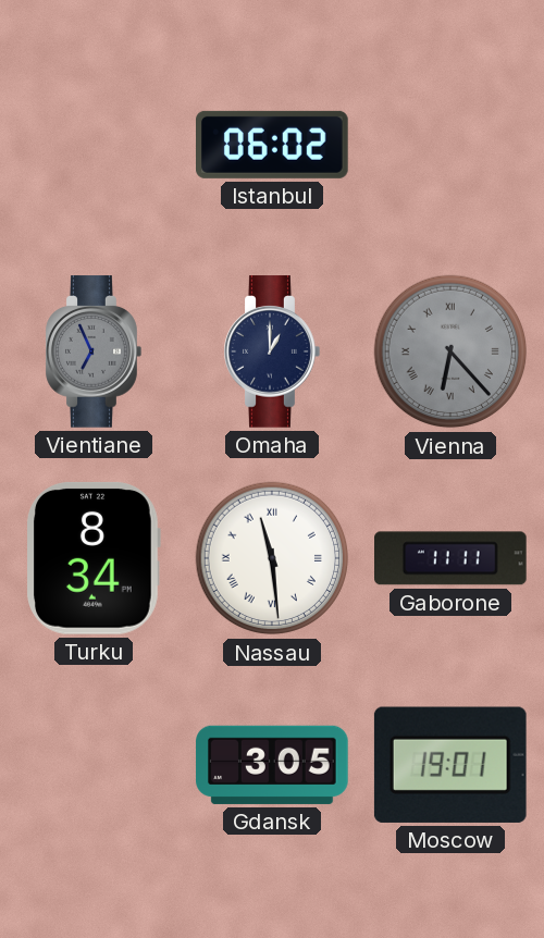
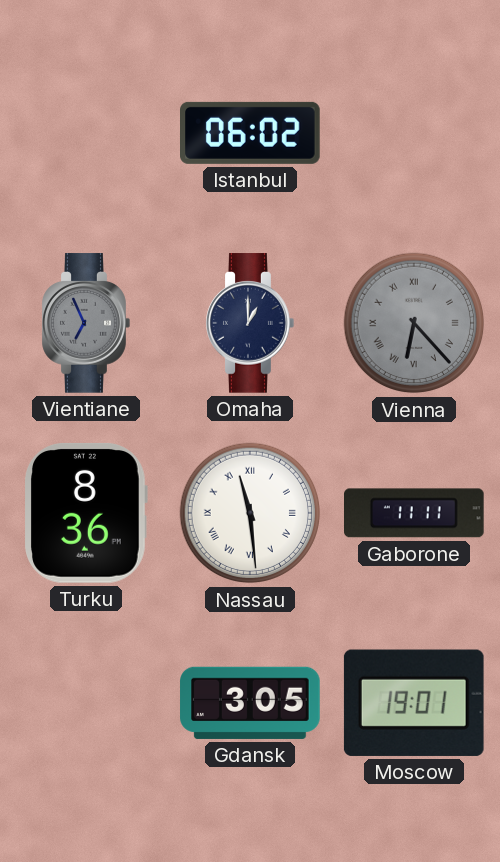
Turku: 8:34 -> 8:36
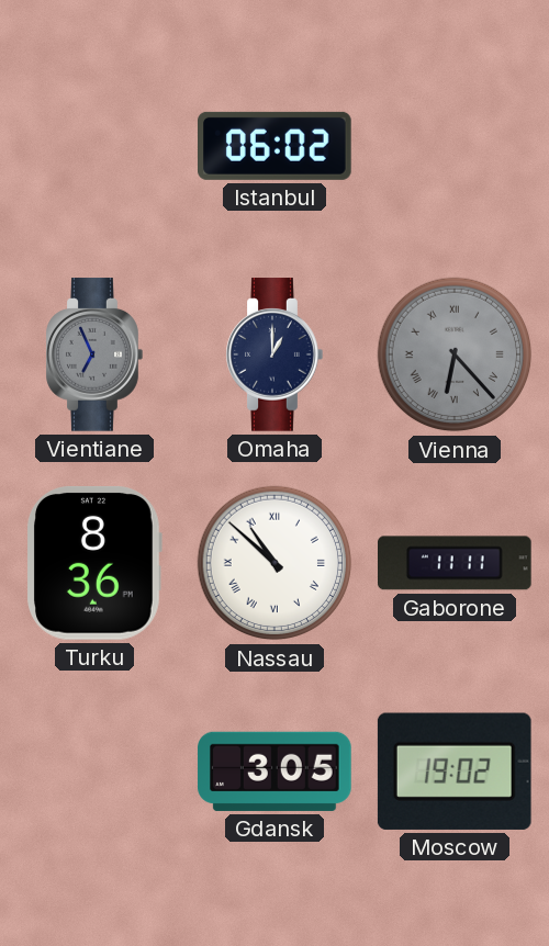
Nassau: 11:29 -> 10:52
Moscow: 19:01 -> 19:02
